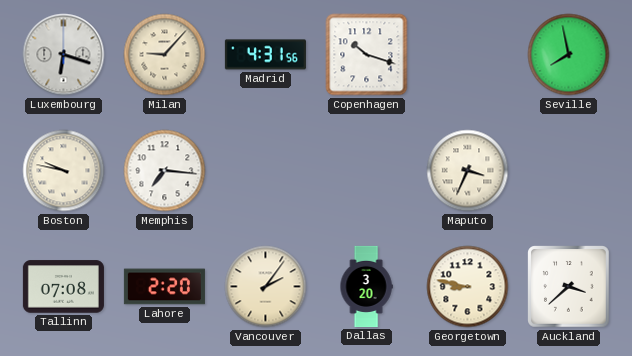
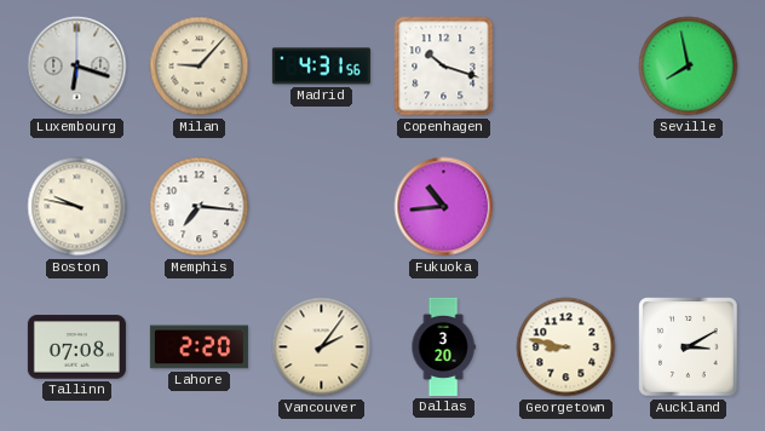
Fukuoka: none -> 10:44
Maputo: 3:34 -> none
Auckland: 3:38 -> 3:10
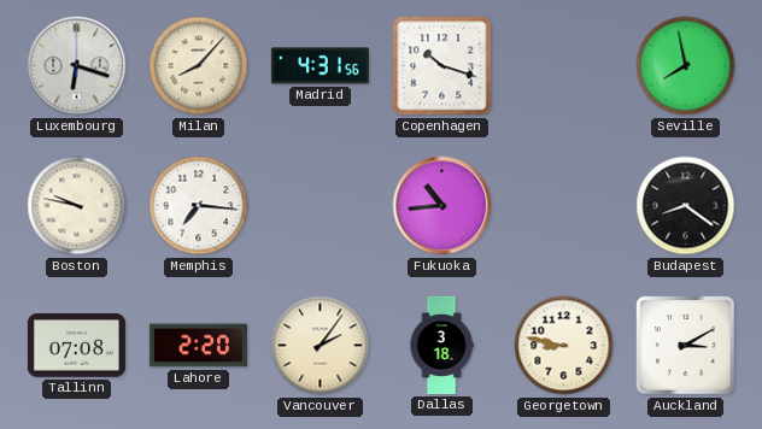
Milan: 9:07 -> 8:07
Budapest: none -> 8:21
Dallas: 3:20 -> 3:18
